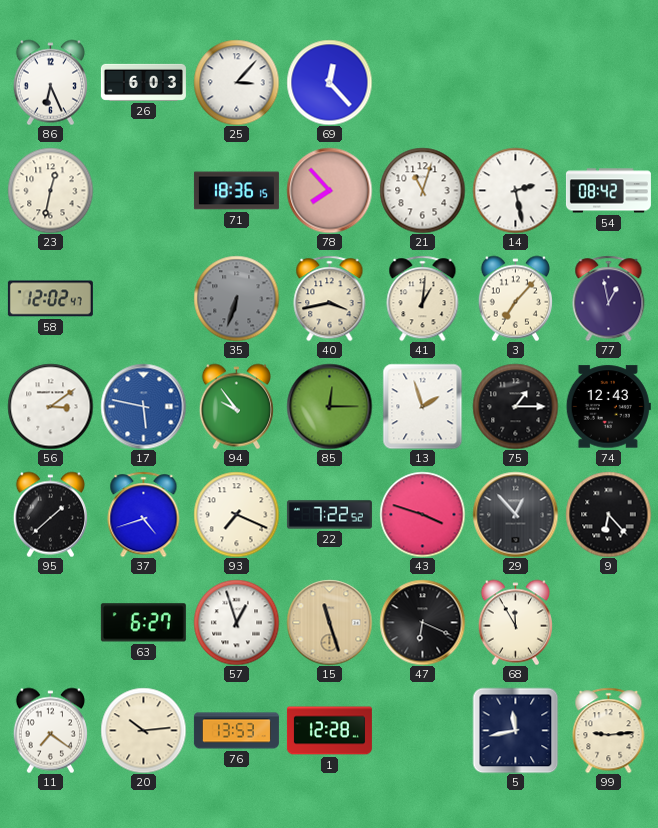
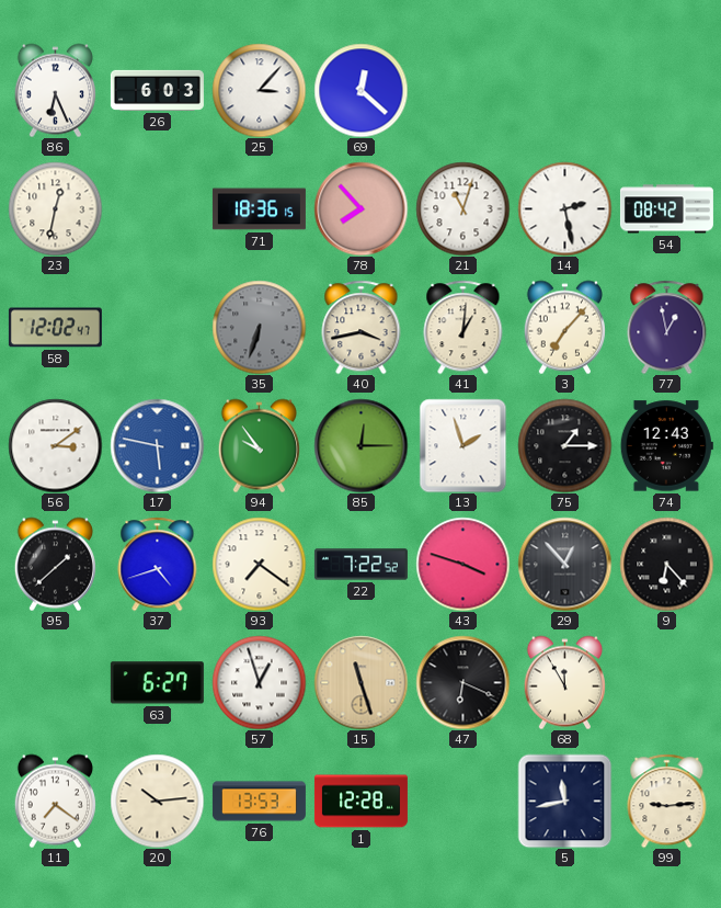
69: 12:23 -> 12:22
93: 7:19 -> 7:21
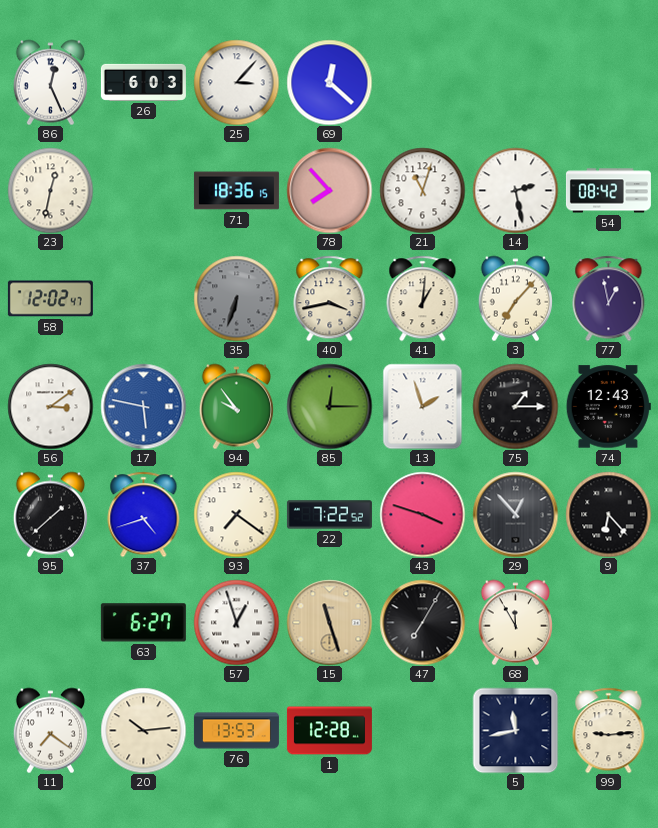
86: 6:26 -> 12:26
47: 6:19 -> 7:05
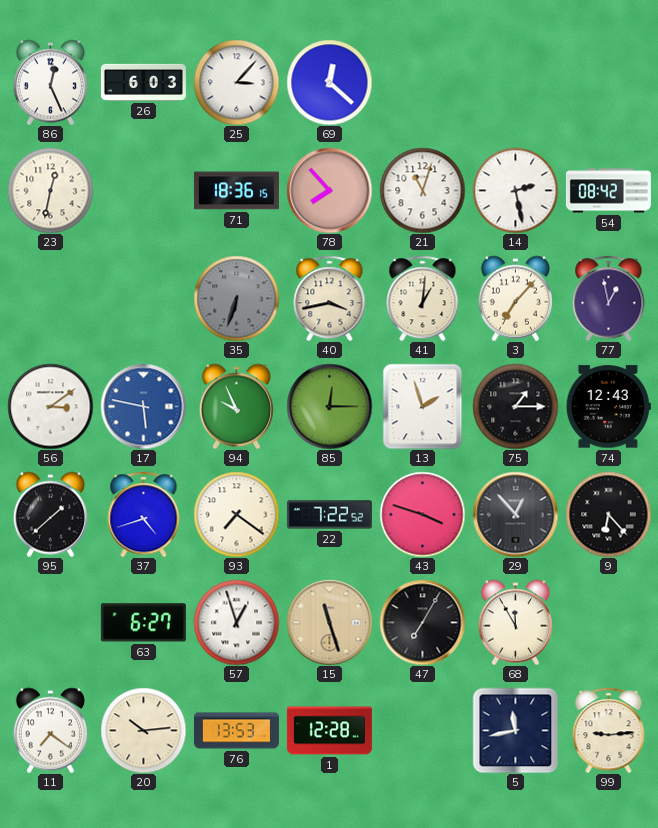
58: 12:02 -> none
94: 9:54 -> 9:56
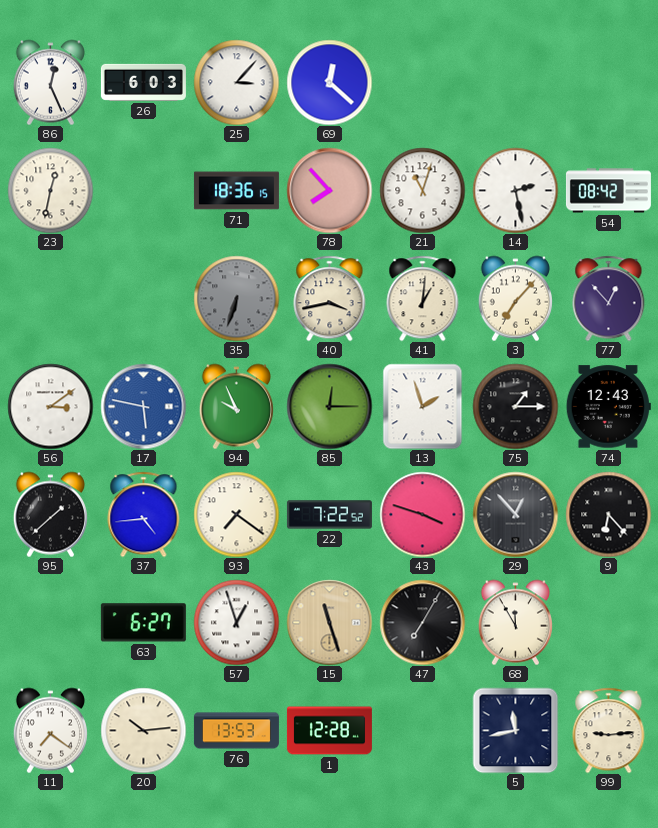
77: 12:58 -> 12:53
37: 4:42 -> 4:44
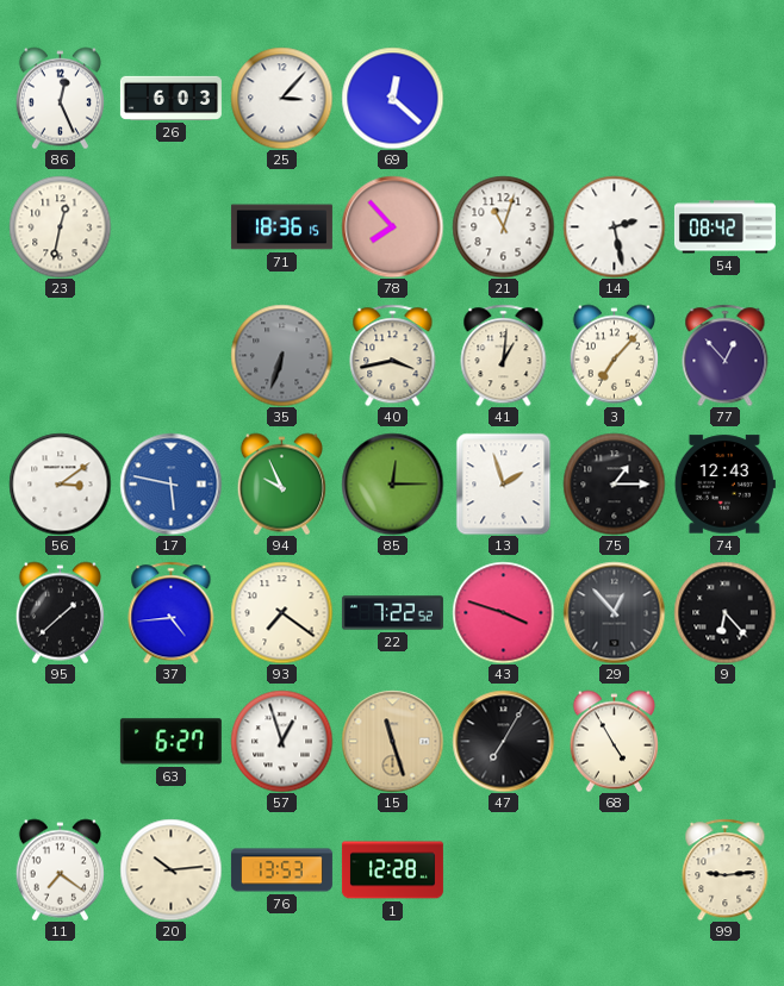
68: 11:55 -> 4:55
5: 11:43 -> none
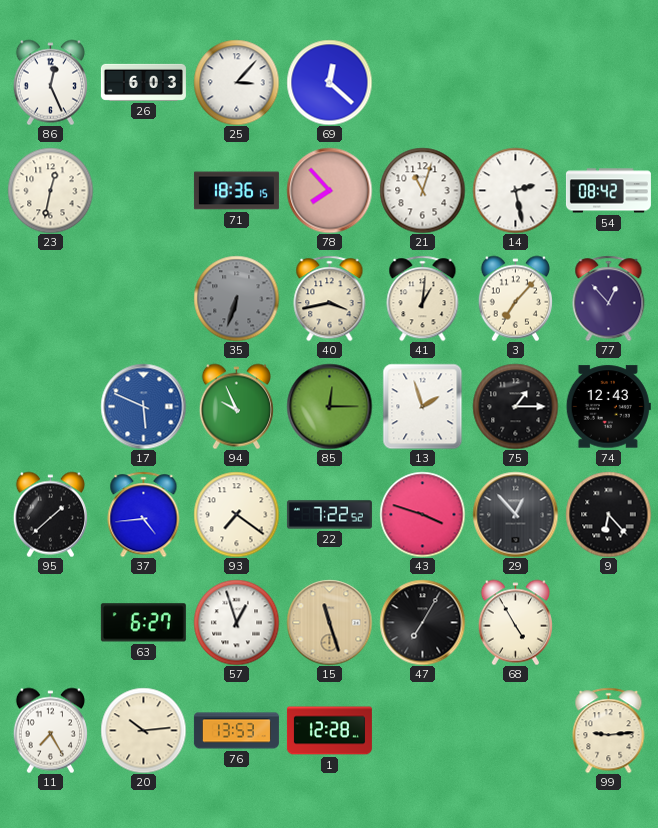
56: 3:09 -> none
17: 5:47 -> 5:49
11: 7:21 -> 7:25
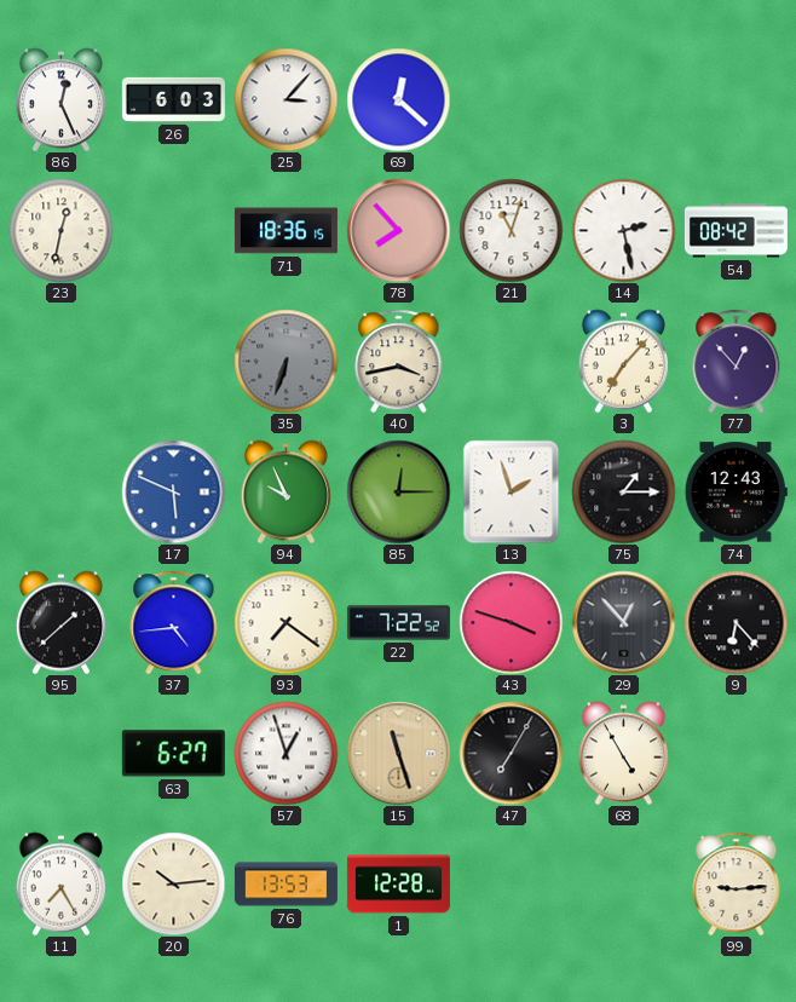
41: 1:01 -> none
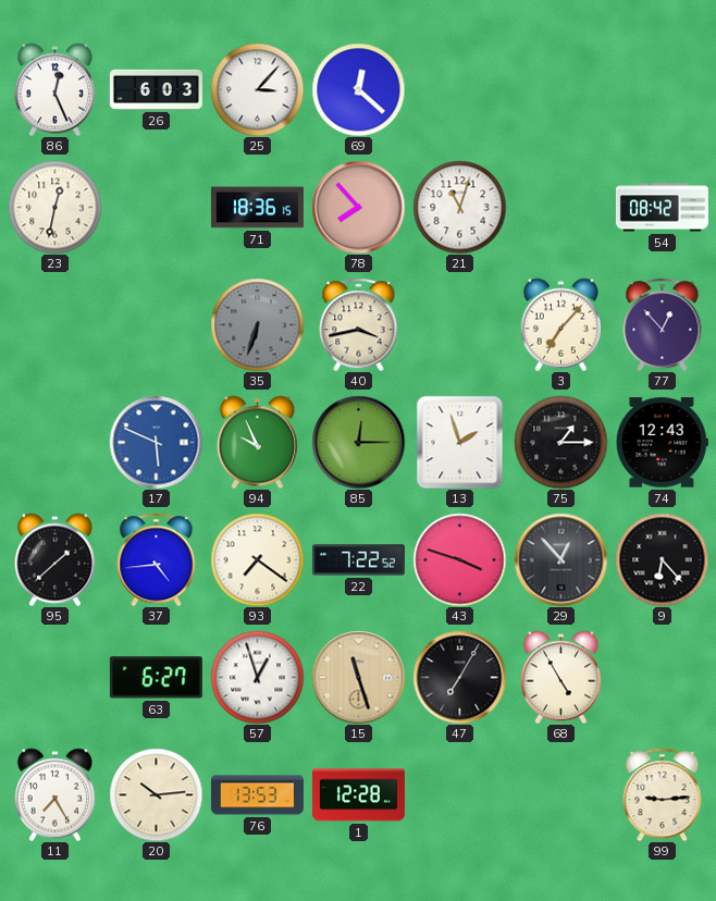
14: 2:28 -> none
